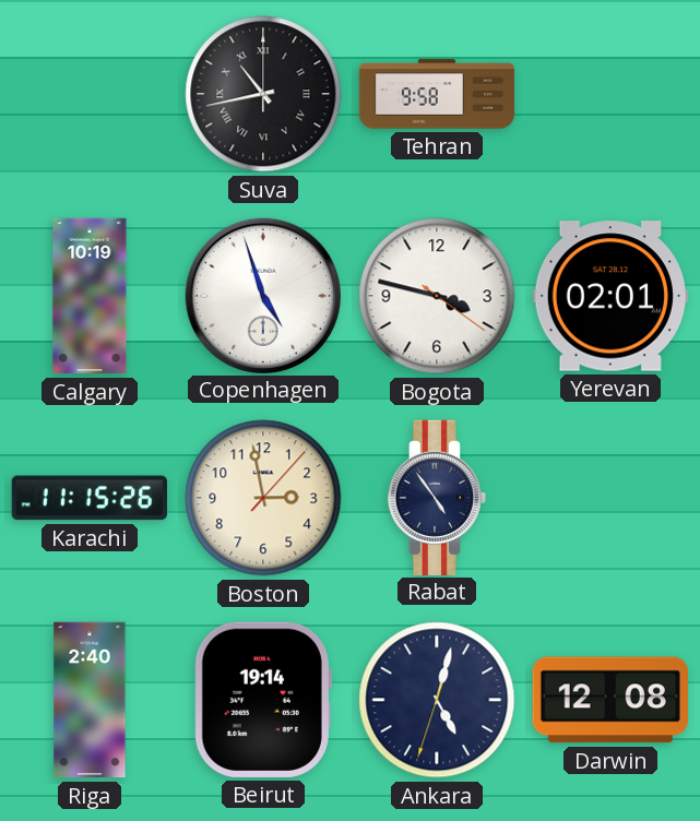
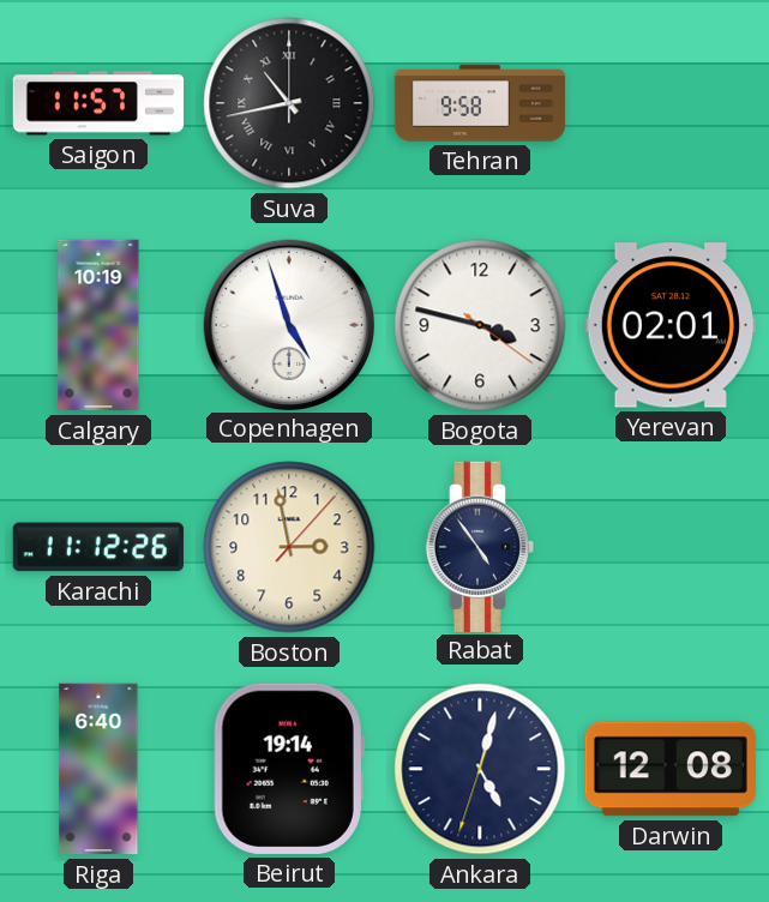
Saigon: none -> 11:57
Karachi: 11:15 -> 11:12
Riga: 2:40 -> 6:40
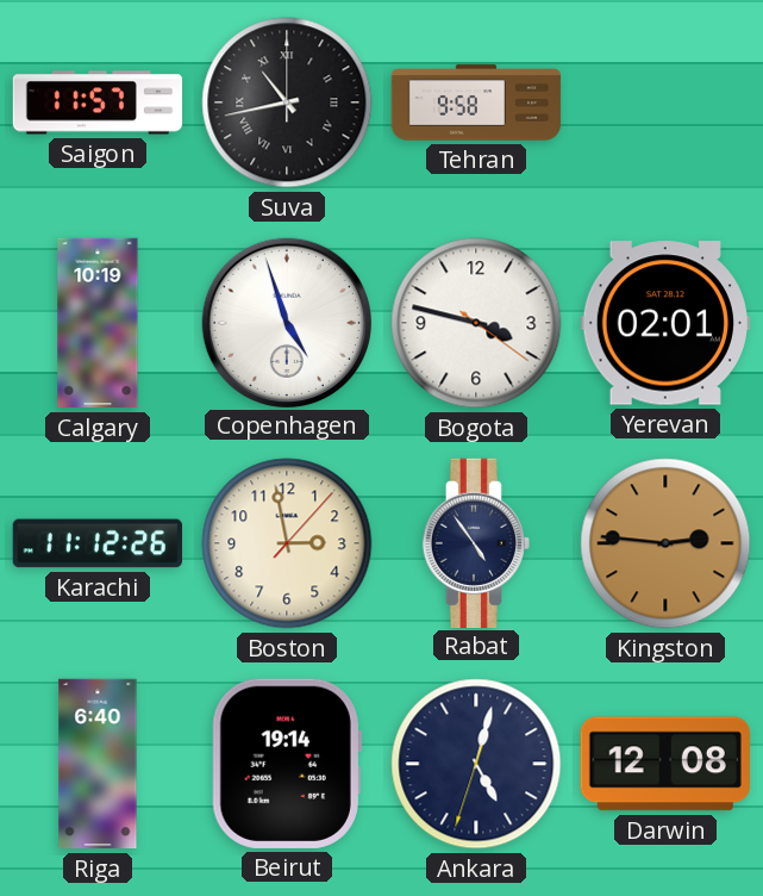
Kingston: none -> 2:46
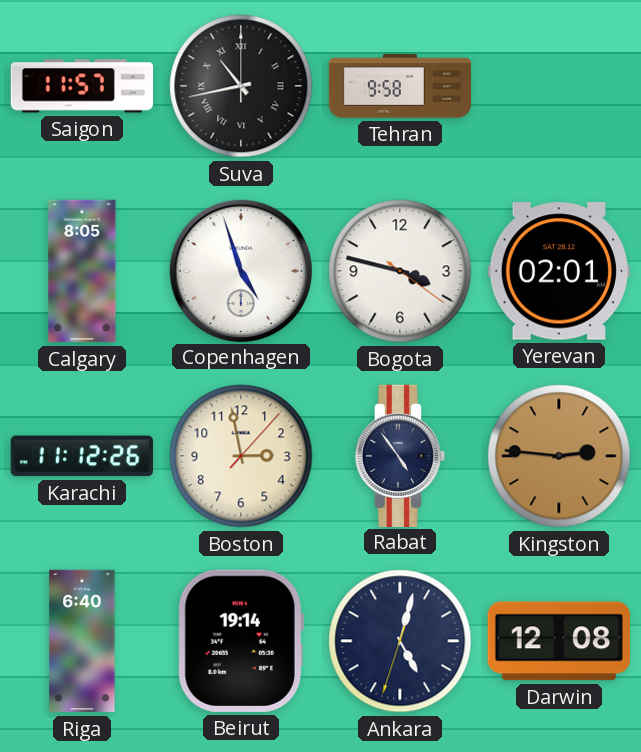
Calgary: 10:19 -> 8:05
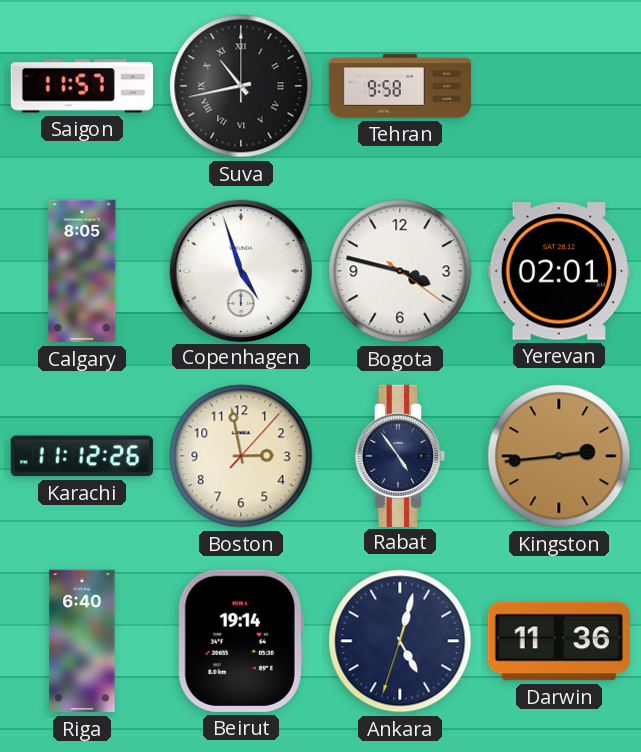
Kingston: 2:46 -> 2:44
Darwin: 12:08 -> 11:36
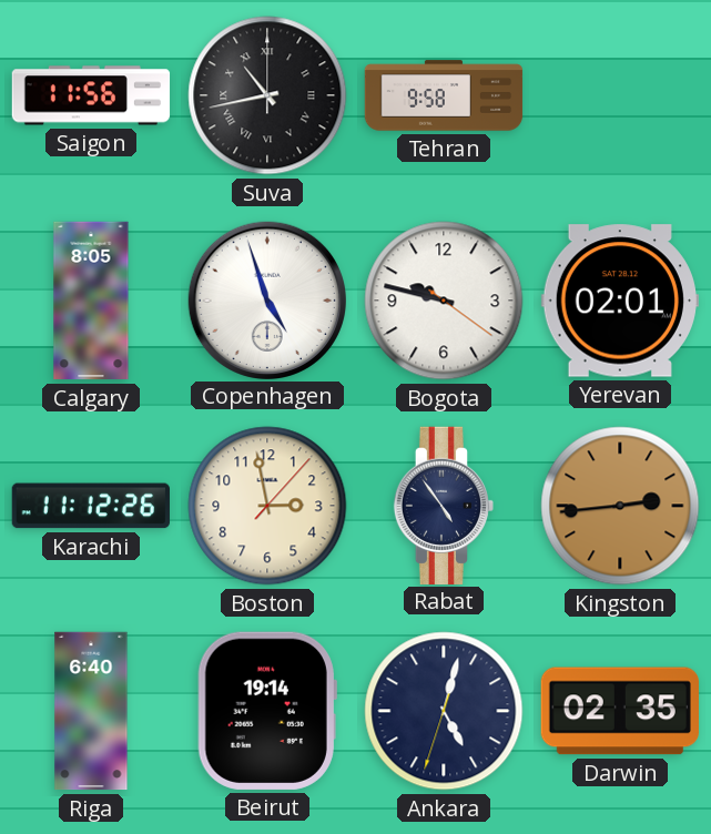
Saigon: 11:57 -> 11:56
Bogota: 3:47 -> 9:47
Darwin: 11:36 -> 02:35
